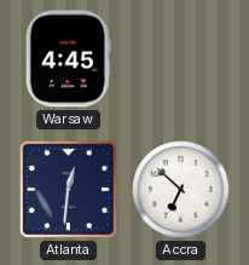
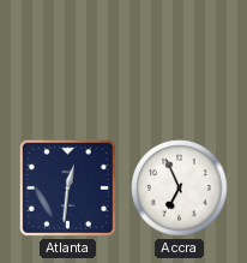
Warsaw: 4:45 -> none
Accra: 6:52 -> 6:56
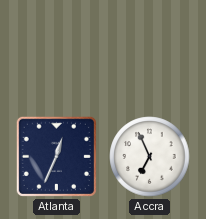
Atlanta: 12:31 -> 12:34
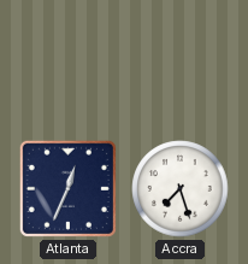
Accra: 6:56 -> 7:27
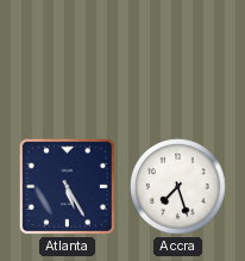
Atlanta: 12:34 -> 5:25
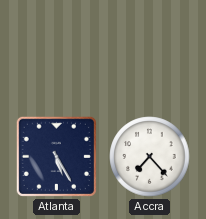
Accra: 7:27 -> 7:23
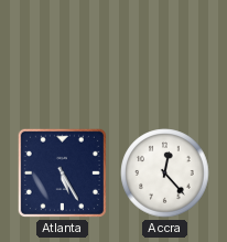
Accra: 7:23 -> 12:23
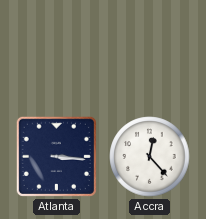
Atlanta: 5:25 -> 3:16
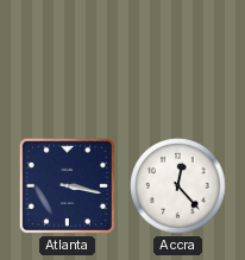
Atlanta: 3:16 -> 3:17
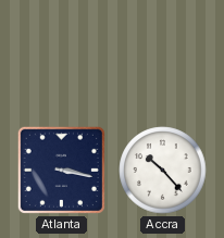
Accra: 12:23 -> 10:23
